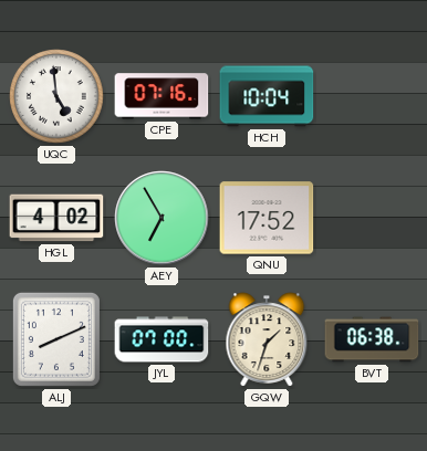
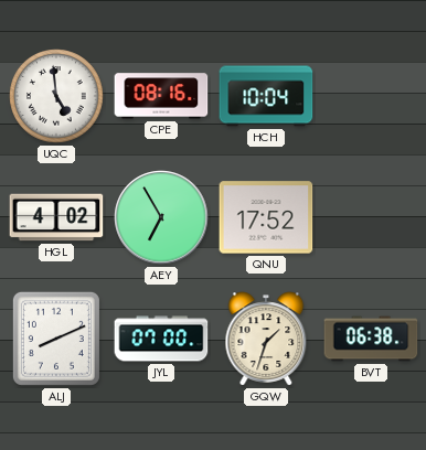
CPE: 07:16 -> 08:16
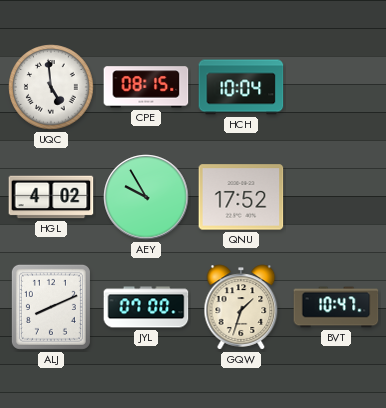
CPE: 08:16 -> 08:15
AEY: 6:55 -> 9:55
BVT: 06:38 -> 10:47
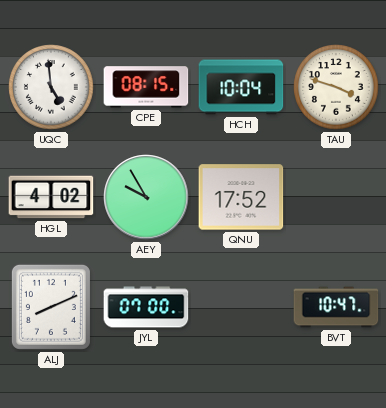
TAU: none -> 3:48
GQW: 1:33 -> none
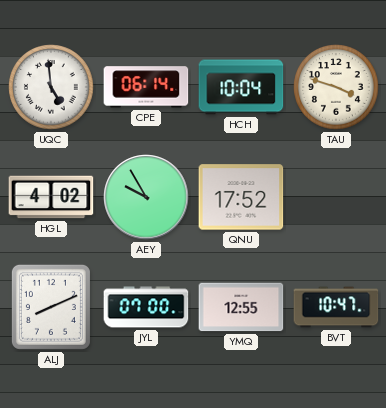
CPE: 08:15 -> 06:14
YMQ: none -> 12:55
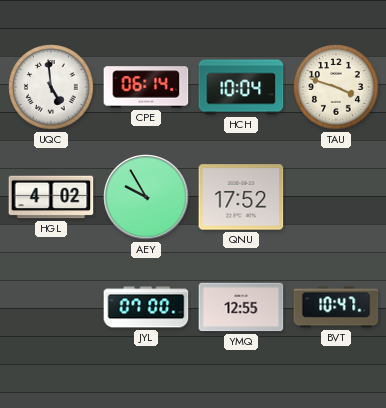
ALJ: 8:11 -> none
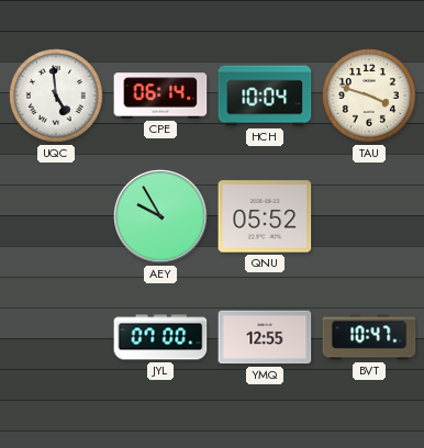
HGL: 4:02 -> none
QNU: 17:52 -> 05:52
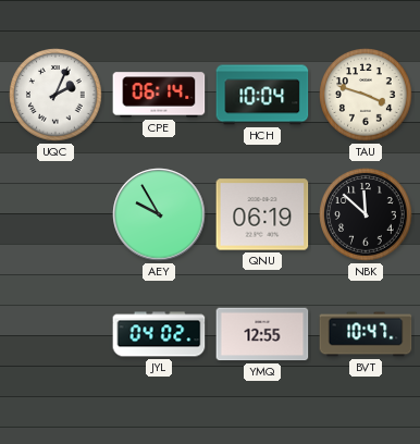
UQC: 4:59 -> 2:04
QNU: 05:52 -> 06:19
NBK: none -> 11:52
JYL: 07:00 -> 04:02
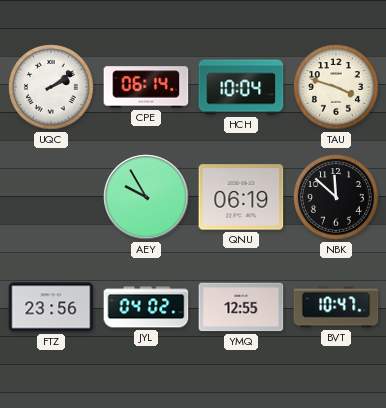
UQC: 2:04 -> 2:09
FTZ: none -> 23:56
